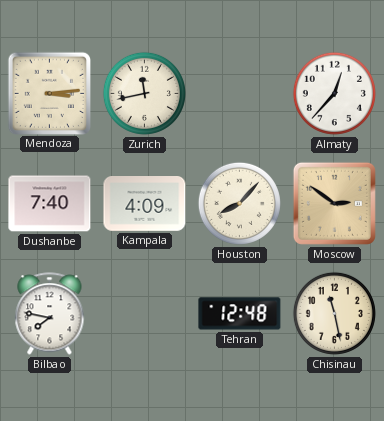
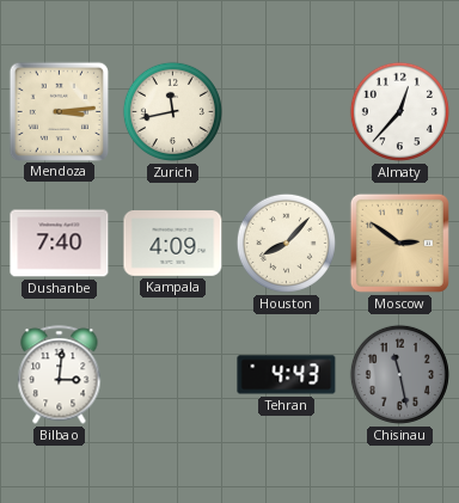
Bilbao: 7:47 -> 3:01
Tehran: 12:48 -> 4:43
Chisinau dial: cream -> grey
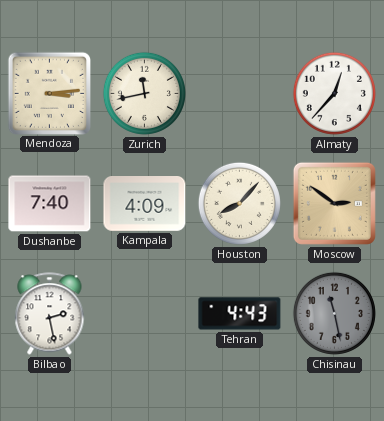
Bilbao: 3:01 -> 2:28
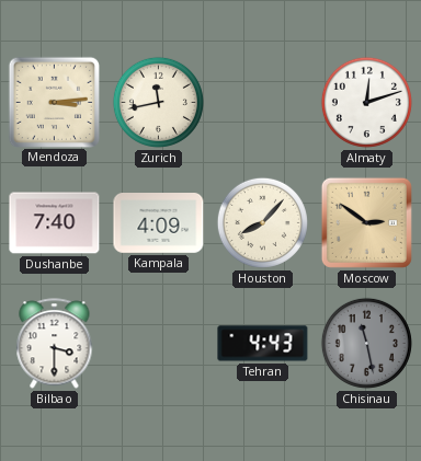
Almaty: 12:37 -> 12:12
Bilbao: 2:28 -> 3:30
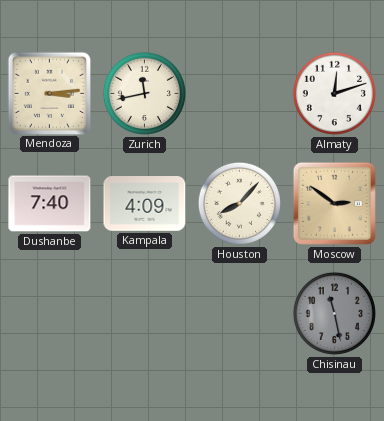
Bilbao: 3:30 -> none
Tehran: 4:43 -> none
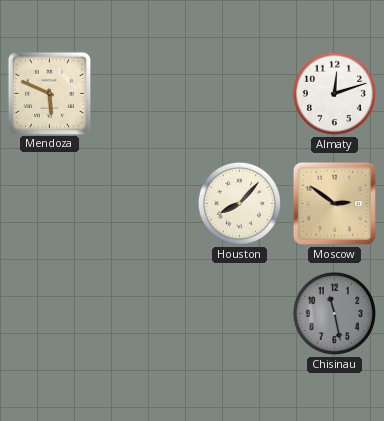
Mendoza: 3:14 -> 5:49
Zurich: 11:43 -> none
Dushanbe: 7:40 -> none
Kampala: 4:09 -> none
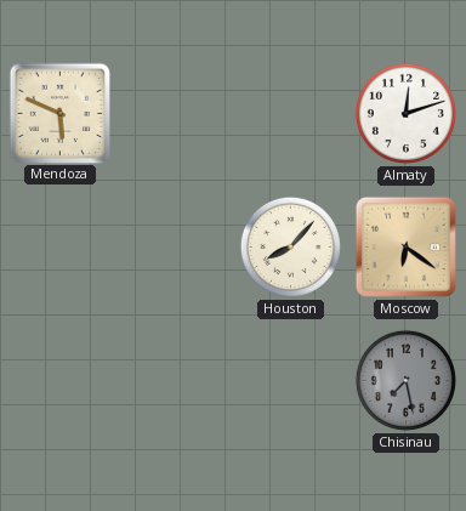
Moscow: 2:51 -> 6:21
Chisinau: 11:28 -> 7:28
